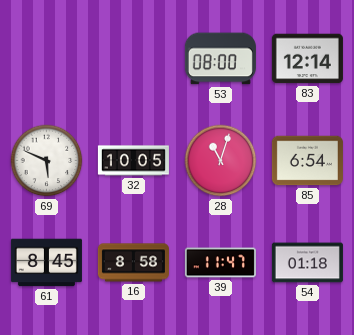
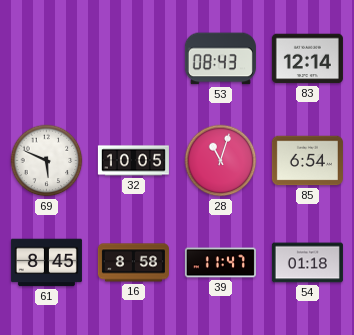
53: 08:00 -> 08:43
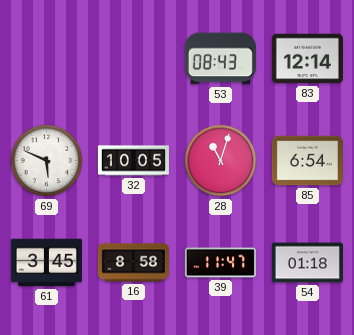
61: 8:45 -> 3:45
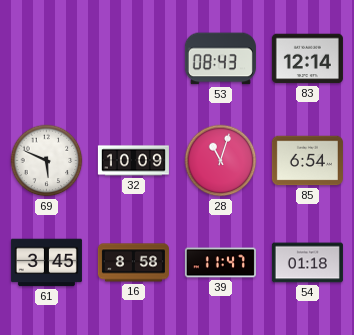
32: 10:05 -> 10:09
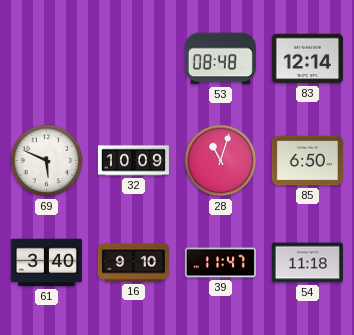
53: 08:43 -> 08:48
85: 6:54 -> 6:50
61: 3:45 -> 3:40
16: 8:58 -> 9:10
54: 01:18 -> 11:18
